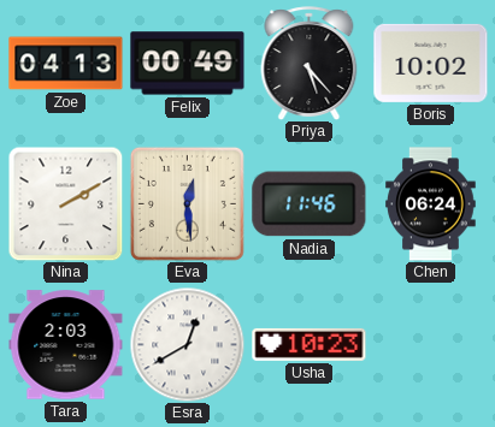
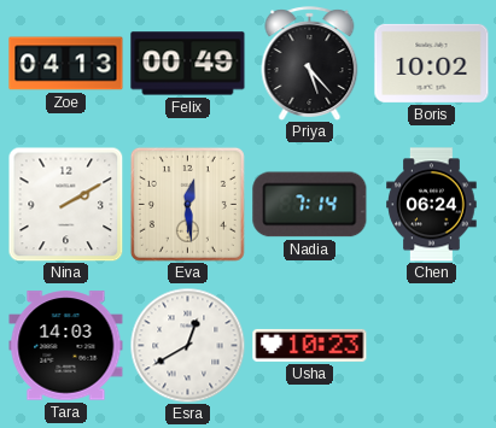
Nadia: 11:46 -> 7:14
Tara: 2:03 -> 14:03
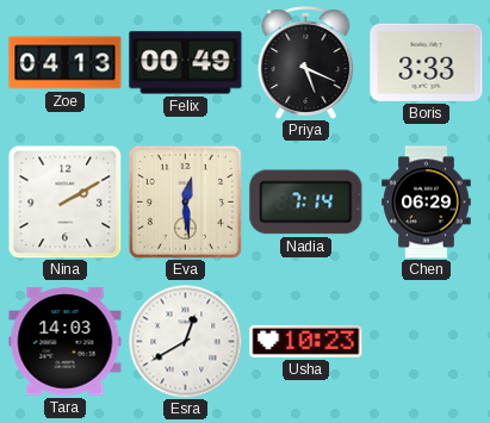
Priya: 5:23 -> 5:19
Boris: 10:02 -> 3:33
Chen: 06:24 -> 06:29
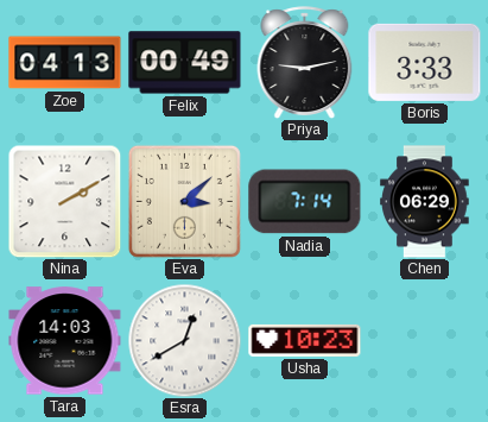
Priya: 5:19 -> 9:13
Eva: 12:29 -> 3:08
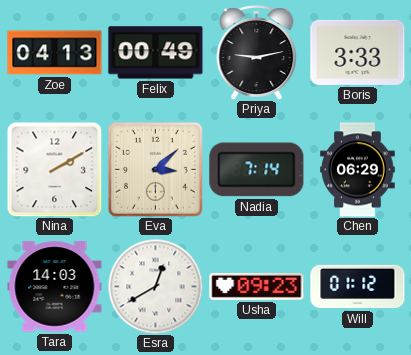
Usha: 10:23 -> 09:23
Will: none -> 01:12
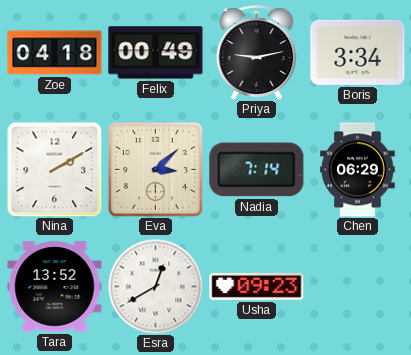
Zoe: 04:13 -> 04:18
Boris: 3:33 -> 3:34
Tara: 14:03 -> 13:52
Will: 01:12 -> none
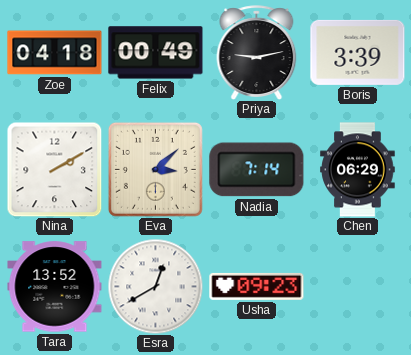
Boris: 3:34 -> 3:39
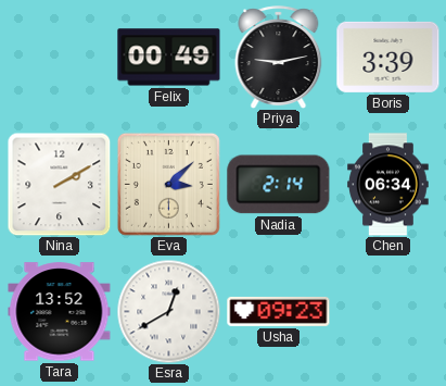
Zoe: 04:18 -> none
Nadia: 7:14 -> 2:14
Chen: 06:29 -> 06:34
